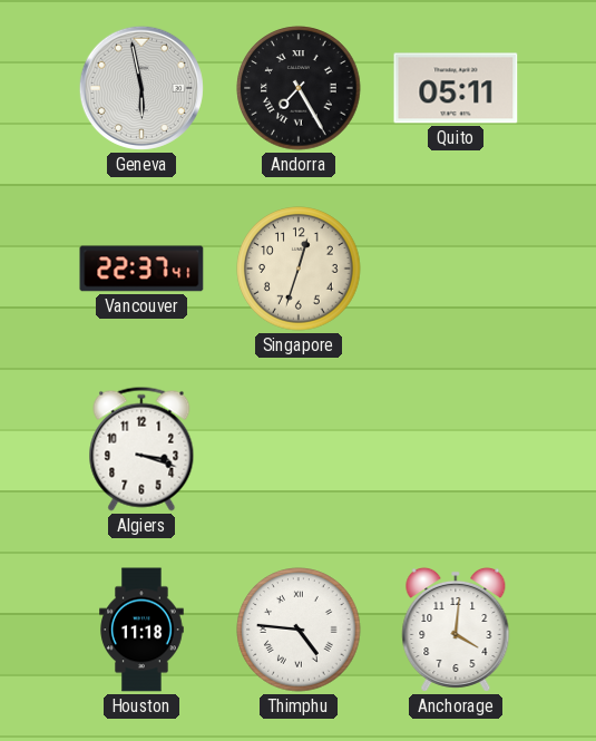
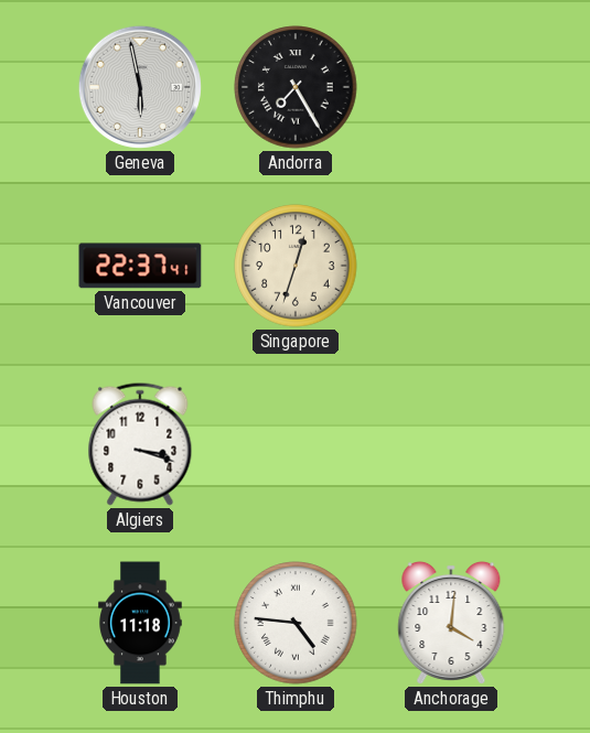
Quito: 05:11 -> none
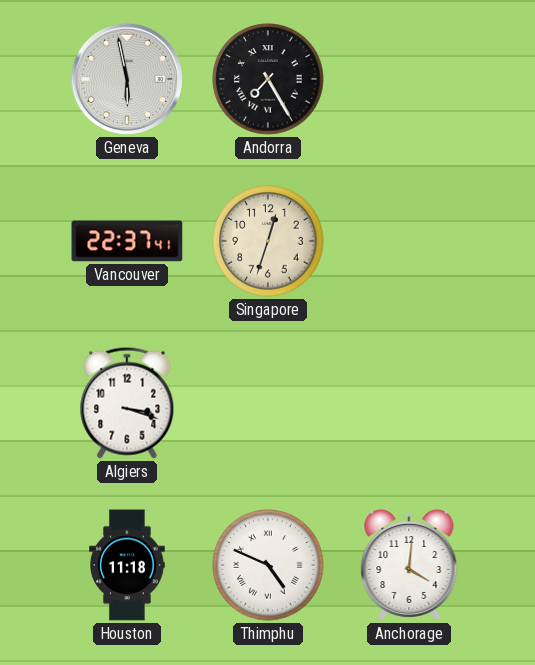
Thimphu: 4:46 -> 4:49
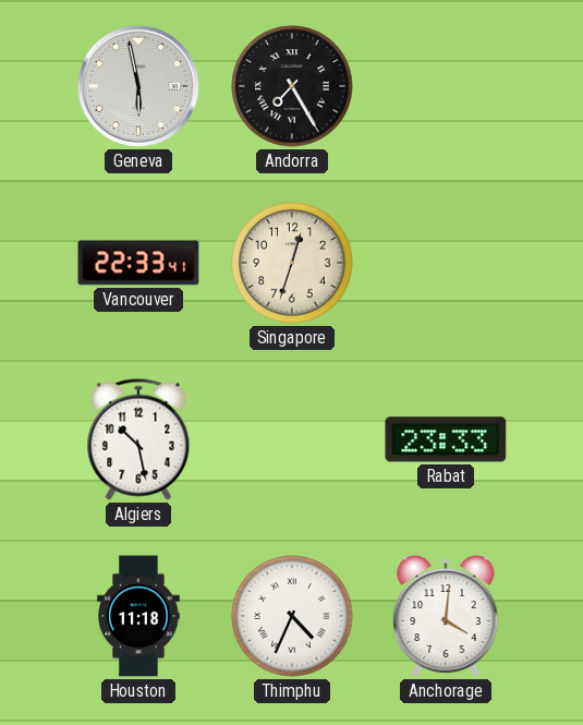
Vancouver: 22:37 -> 22:33
Algiers: 3:18 -> 10:28
Rabat: none -> 23:33
Thimphu: 4:49 -> 4:34
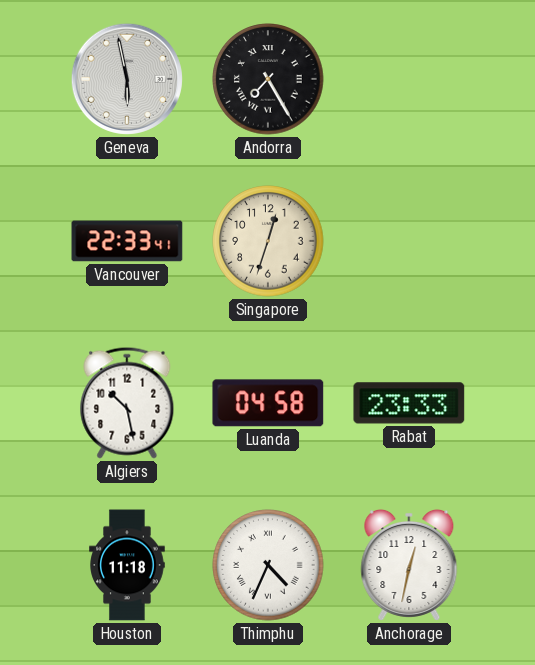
Luanda: none -> 04:58
Anchorage: 4:01 -> 12:32
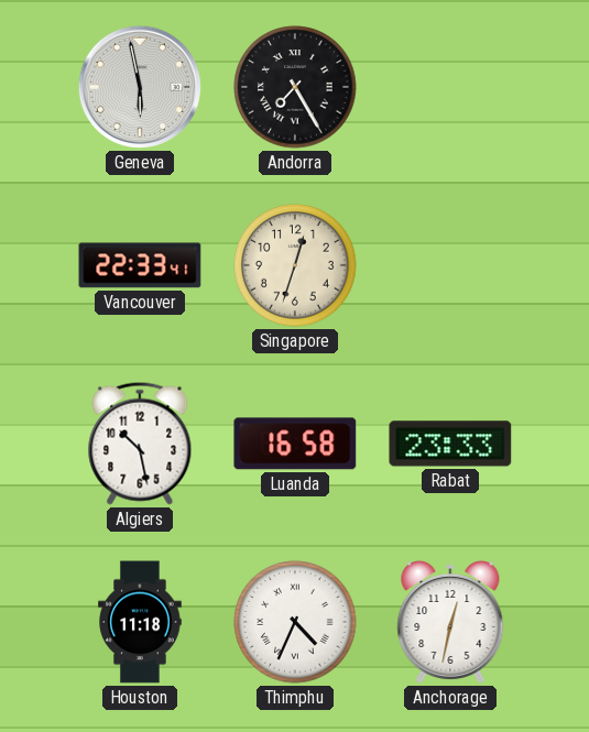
Luanda: 04:58 -> 16:58
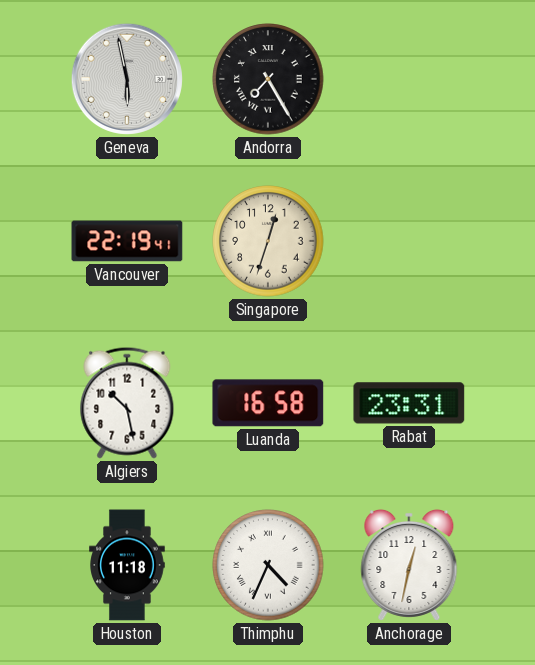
Vancouver: 22:33 -> 22:19
Rabat: 23:33 -> 23:31
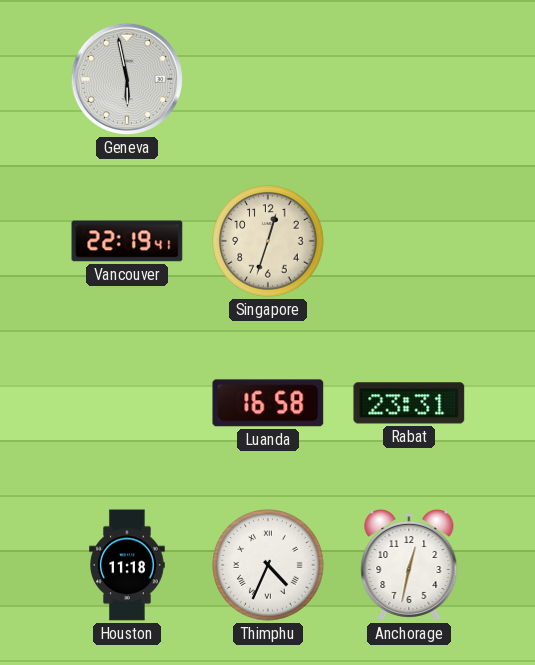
Andorra: 7:25 -> none
Algiers: 10:28 -> none
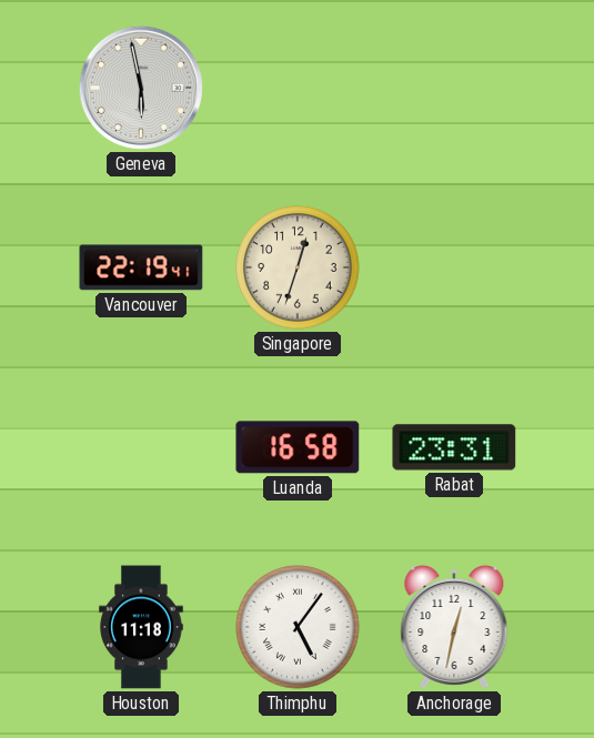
Thimphu: 4:34 -> 5:06
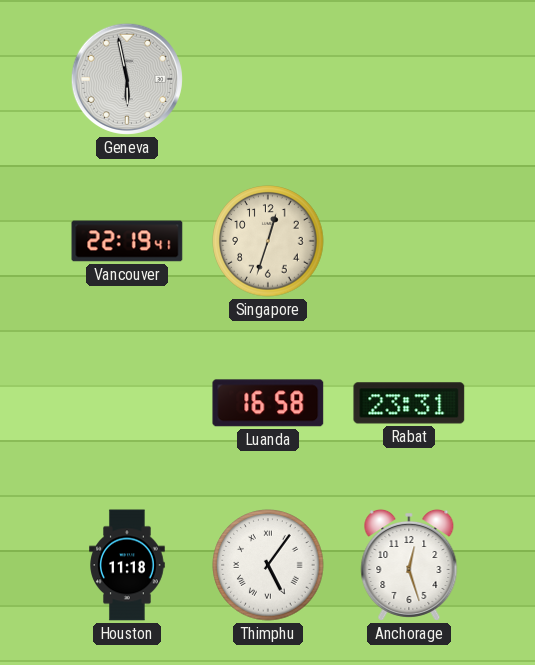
Anchorage: 12:32 -> 12:27
